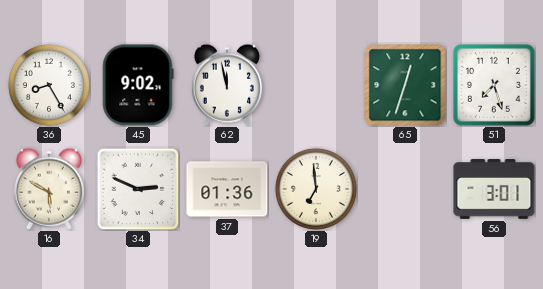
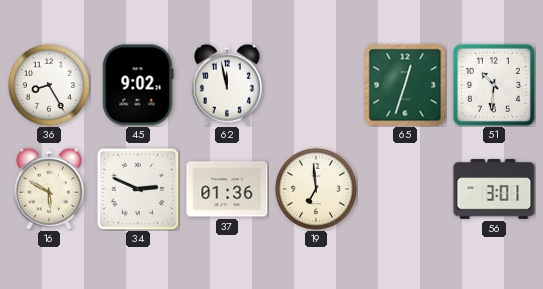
51: 7:27 -> 10:31
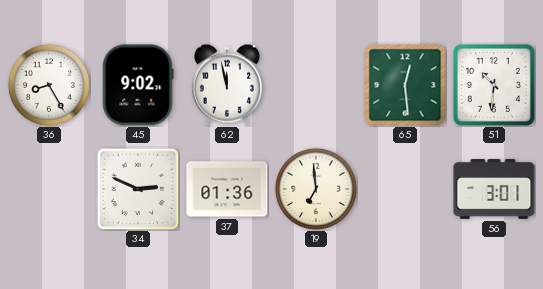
65: 12:33 -> 12:29
16: 5:50 -> none
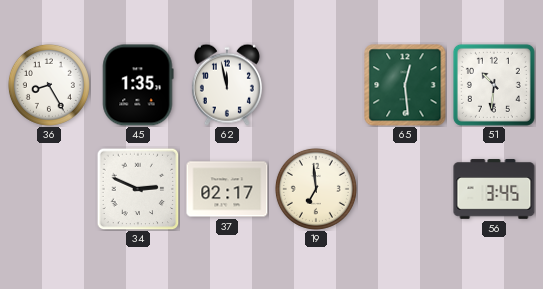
45: 9:02 -> 1:35
37: 01:36 -> 02:17
56: 3:01 -> 3:45
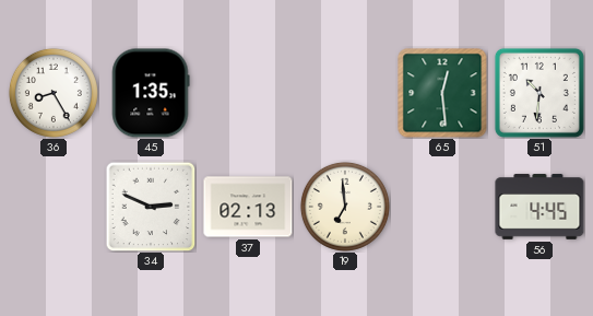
62: 11:58 -> none
37: 02:17 -> 02:13
56: 3:45 -> 4:45
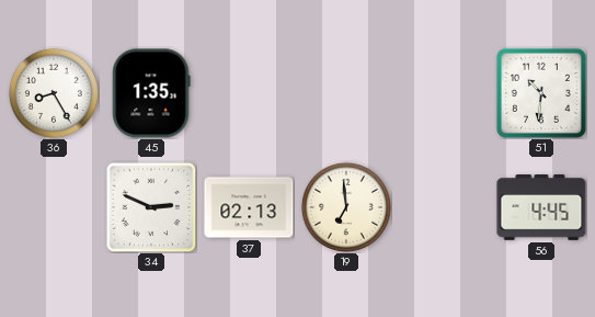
65: 12:29 -> none
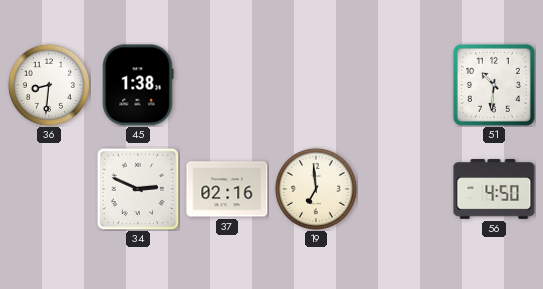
36: 8:25 -> 8:31
45: 1:35 -> 1:38
37: 02:13 -> 02:16
56: 4:45 -> 4:50
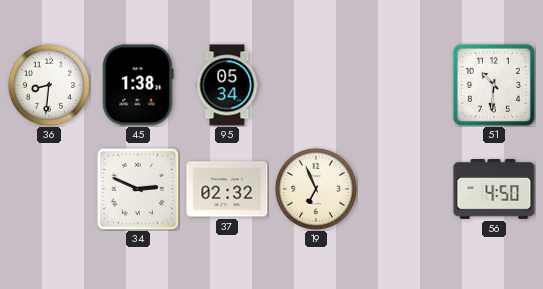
95: none -> 05:34
37: 02:16 -> 02:32
19: 6:59 -> 6:56
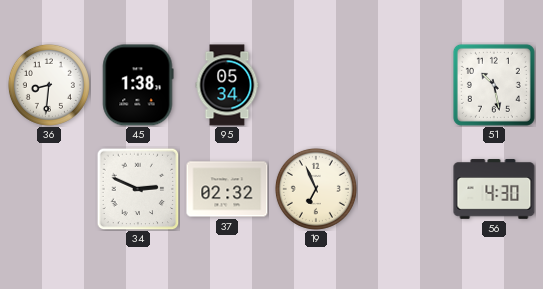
51: 10:31 -> 10:28
56: 4:50 -> 4:30
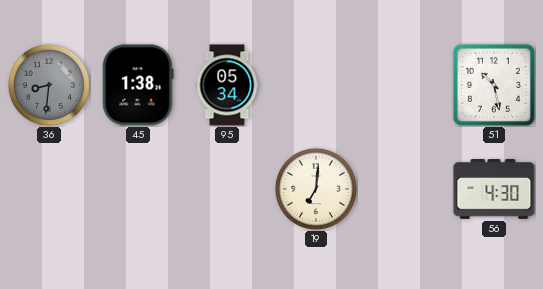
36 dial: white -> grey
34: 2:49 -> none
37: 02:32 -> none
19: 6:56 -> 7:01
